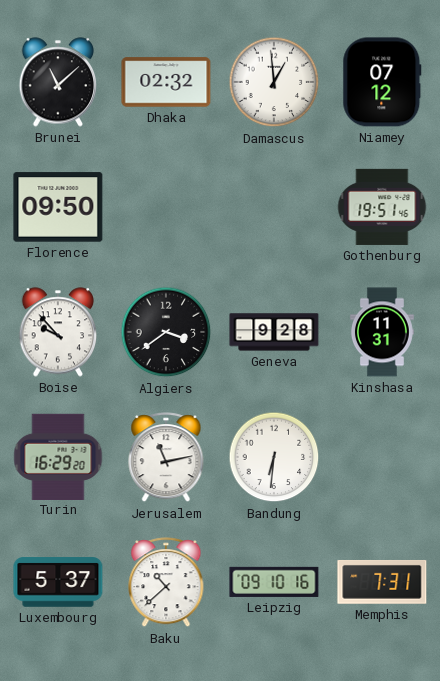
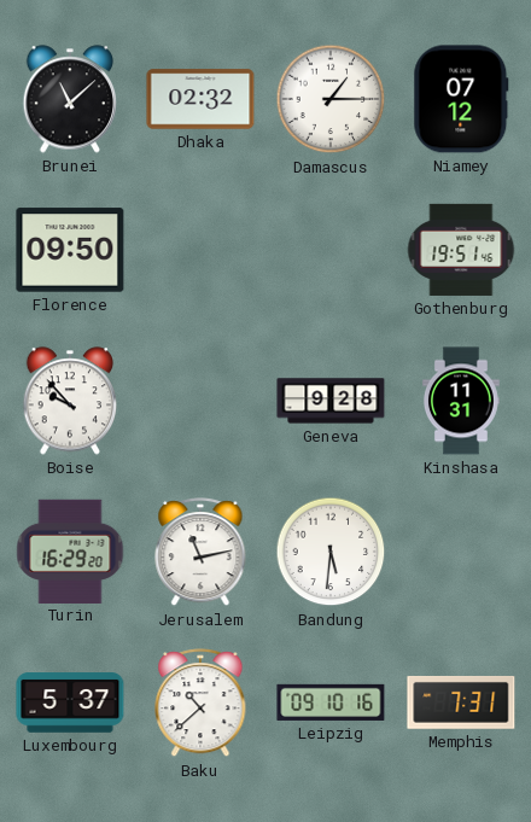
Damascus: 12:59 -> 1:15
Algiers: 3:39 -> none
Bandung: 6:31 -> 5:31
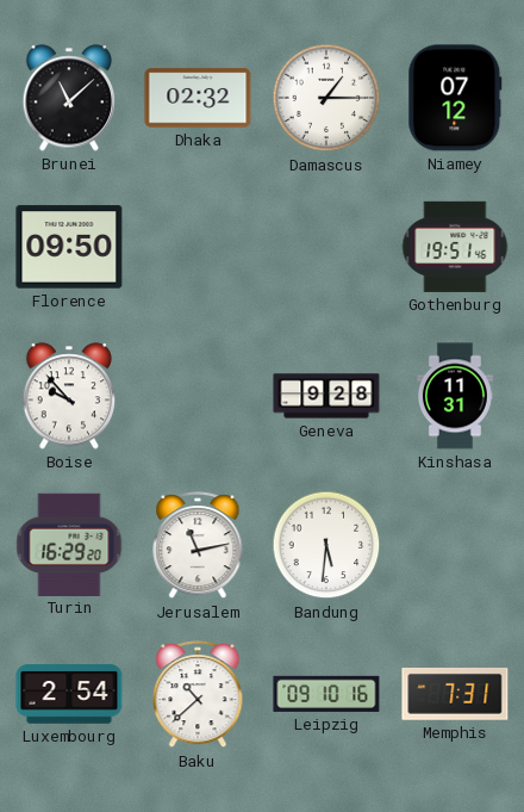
Luxembourg: 5:37 -> 2:54
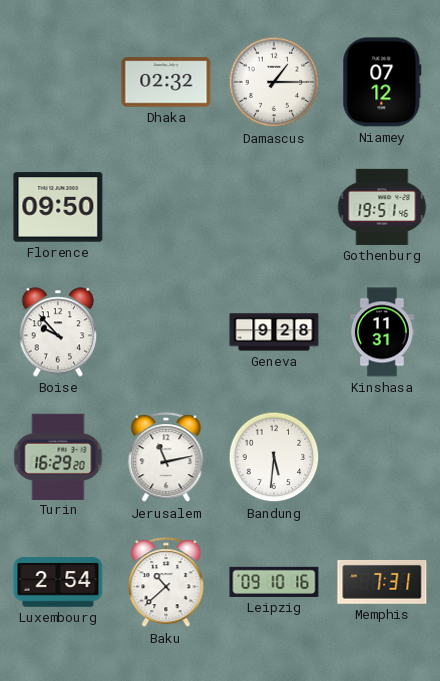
Brunei: 11:08 -> none
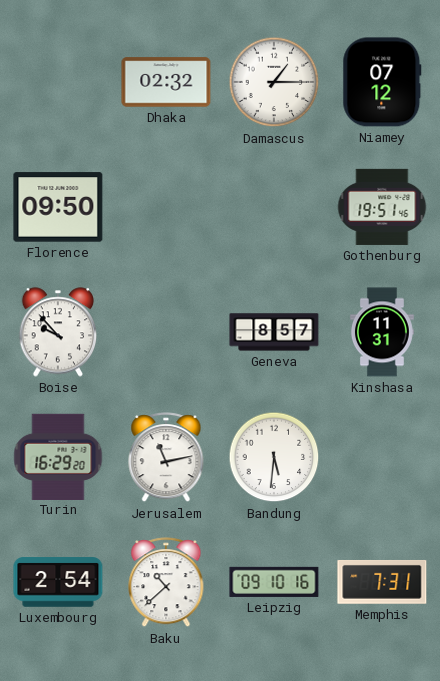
Geneva: 9:28 -> 8:57
